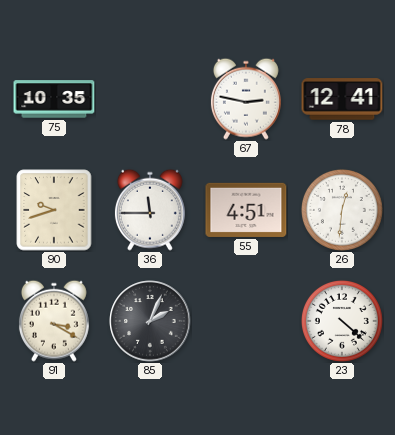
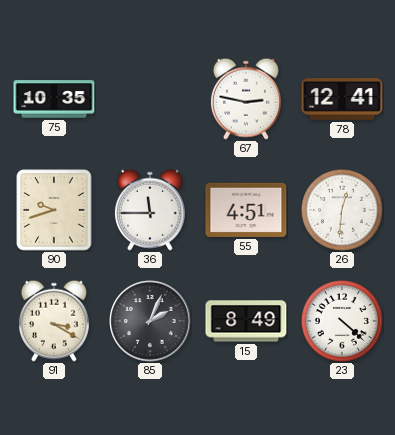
15: none -> 8:49
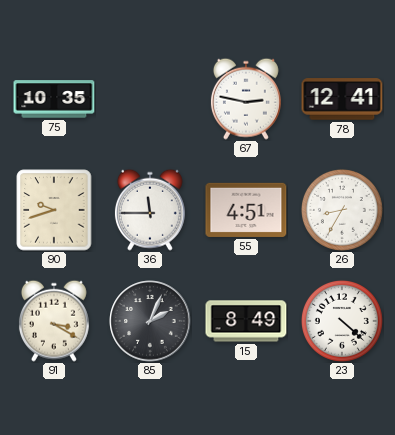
26: 12:31 -> 8:35
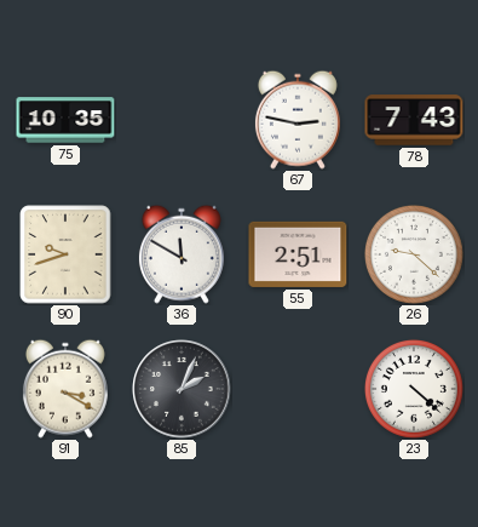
78: 12:41 -> 7:43
36: 11:45 -> 11:50
55: 4:51 -> 2:51
26: 8:35 -> 9:22
15: 8:49 -> none
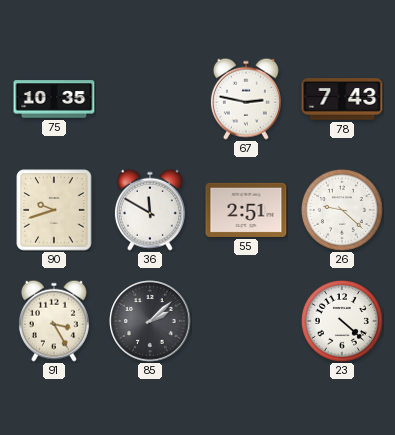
91: 3:20 -> 3:25
85: 2:04 -> 2:08
